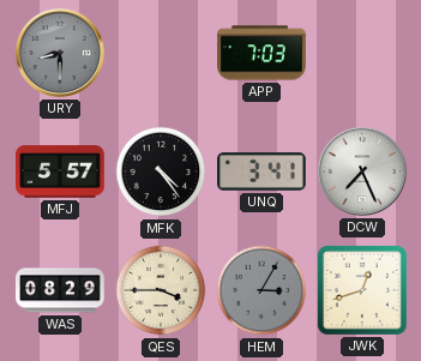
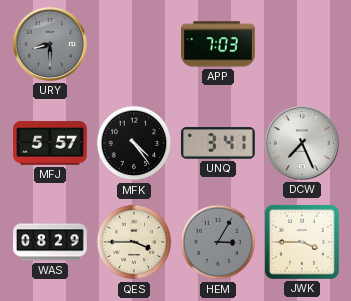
JWK: 12:42 -> 3:45
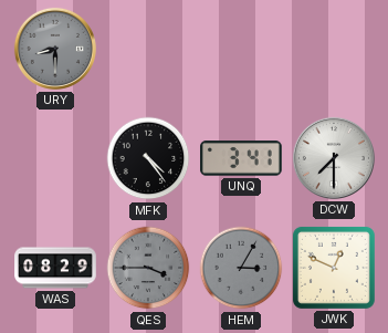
APP: 7:03 -> none
MFJ: 5:57 -> none
DCW: 7:26 -> 7:30
QES dial: cream -> grey
JWK: 3:45 -> 12:49
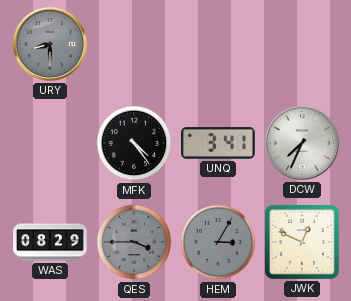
DCW: 7:30 -> 7:34
